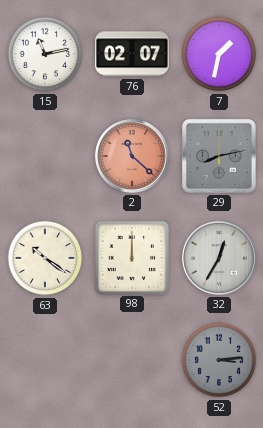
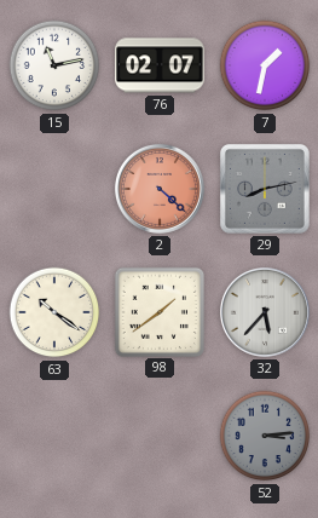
2: 11:22 -> 4:22
98: 12:00 -> 1:39
32: 12:35 -> 5:37
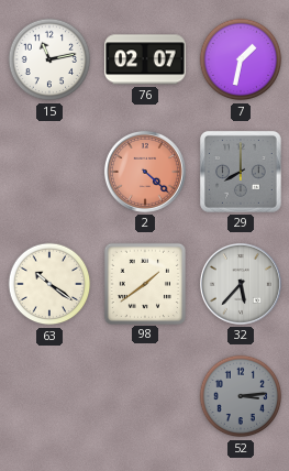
29: 8:13 -> 8:00
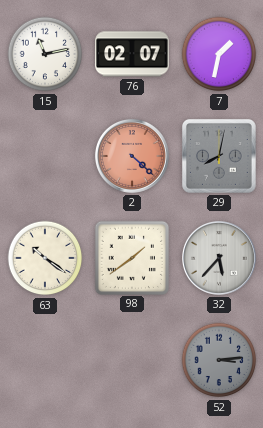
29: 8:00 -> 8:02
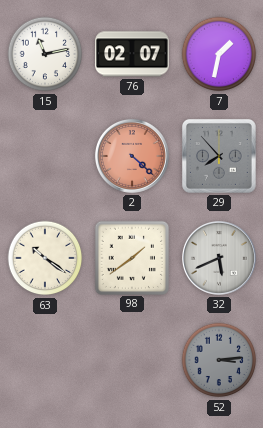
29: 8:02 -> 7:53
32: 5:37 -> 5:41
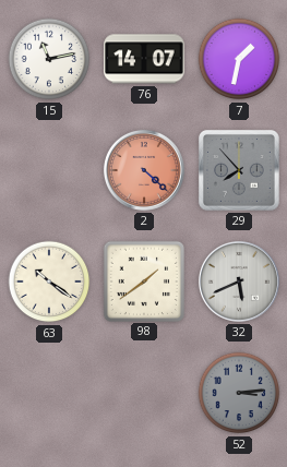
76: 02:07 -> 14:07
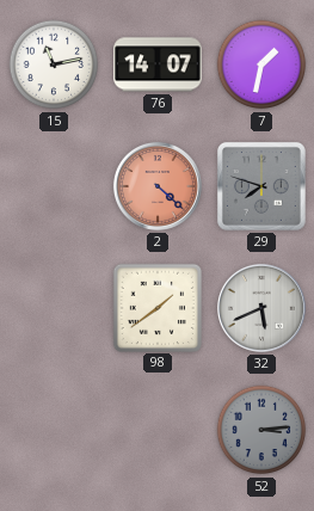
29: 7:53 -> 7:48
63: 10:21 -> none
